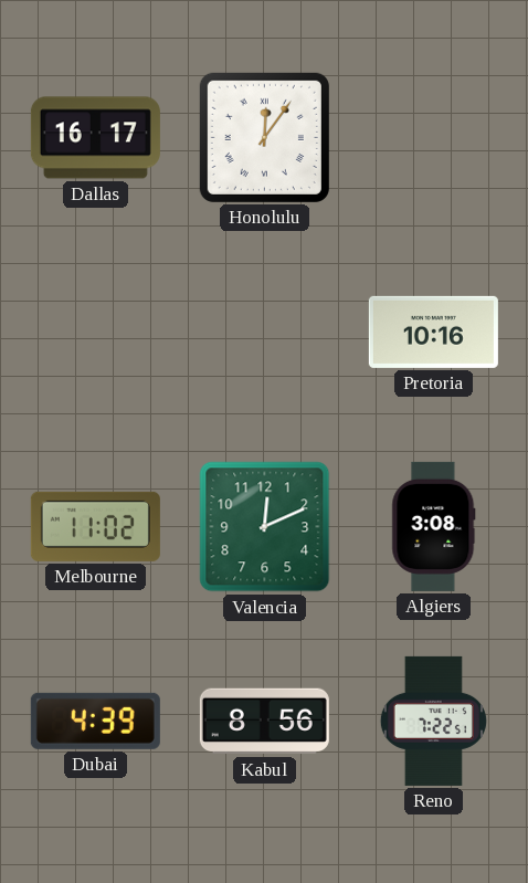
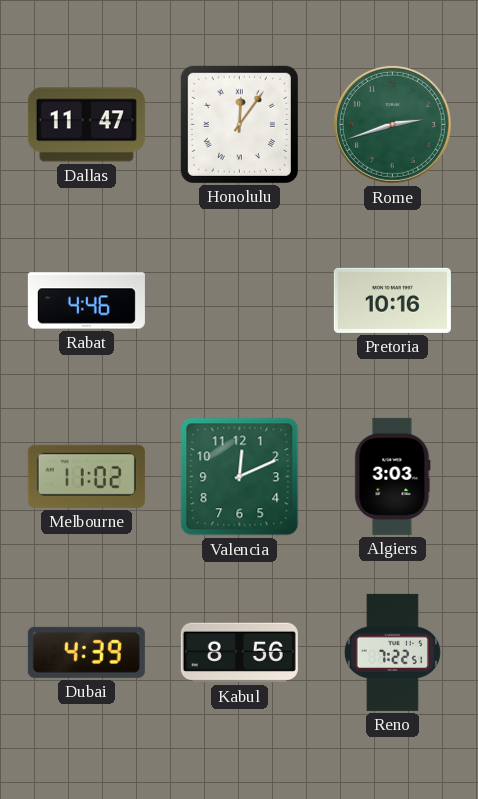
Dallas: 16:17 -> 11:47
Rome: none -> 2:42
Rabat: none -> 4:46
Algiers: 3:08 -> 3:03
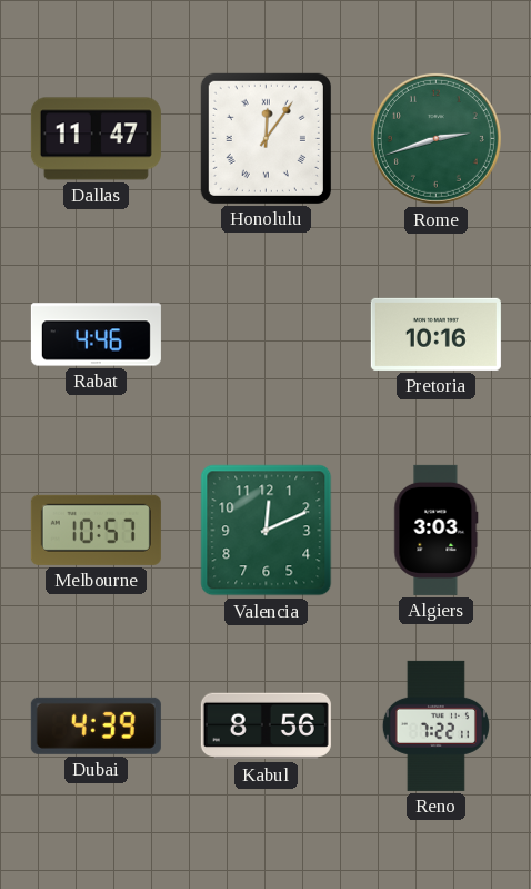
Melbourne: 11:02 -> 10:57
Reno: 7:22:51 -> 7:22:11
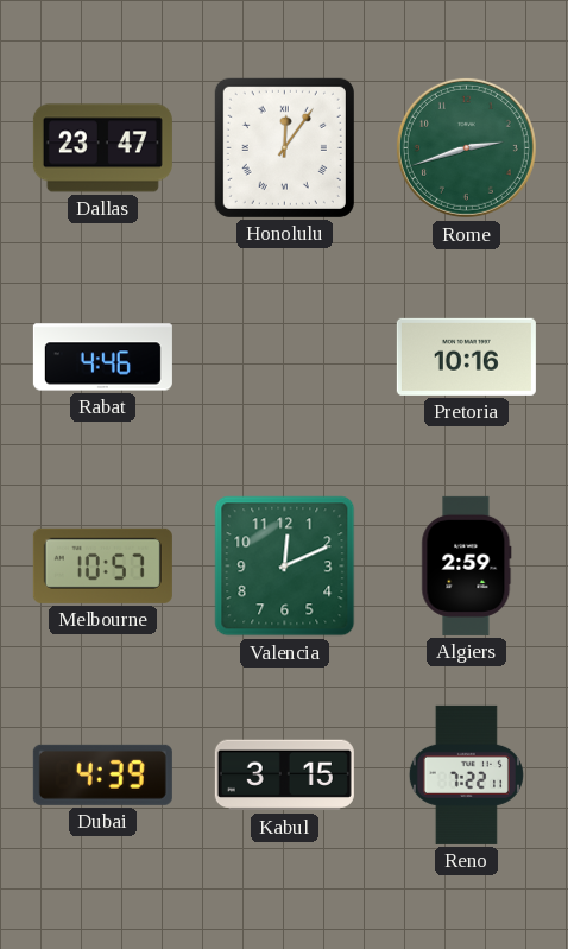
Dallas: 11:47 -> 23:47
Algiers: 3:03 -> 2:59
Kabul: 8:56 -> 3:15
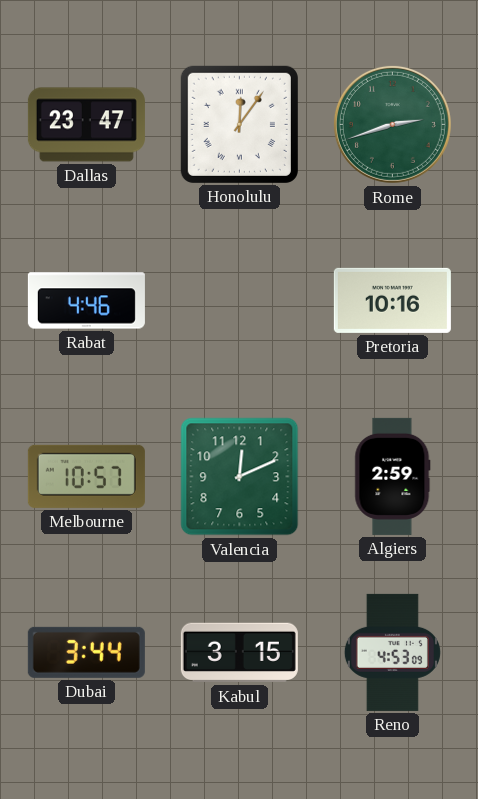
Dubai: 4:39 -> 3:44
Reno: 7:22 -> 4:53
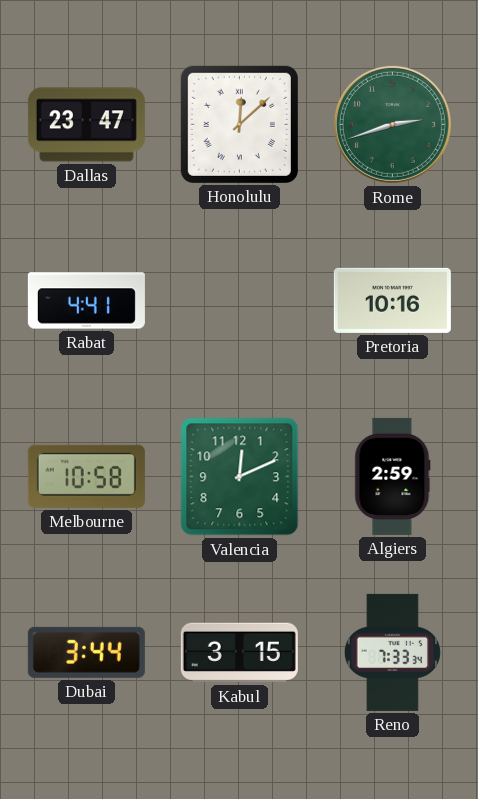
Honolulu: 12:06 -> 12:08
Rabat: 4:46 -> 4:41
Melbourne: 10:57 -> 10:58
Reno: 4:53 -> 7:33
